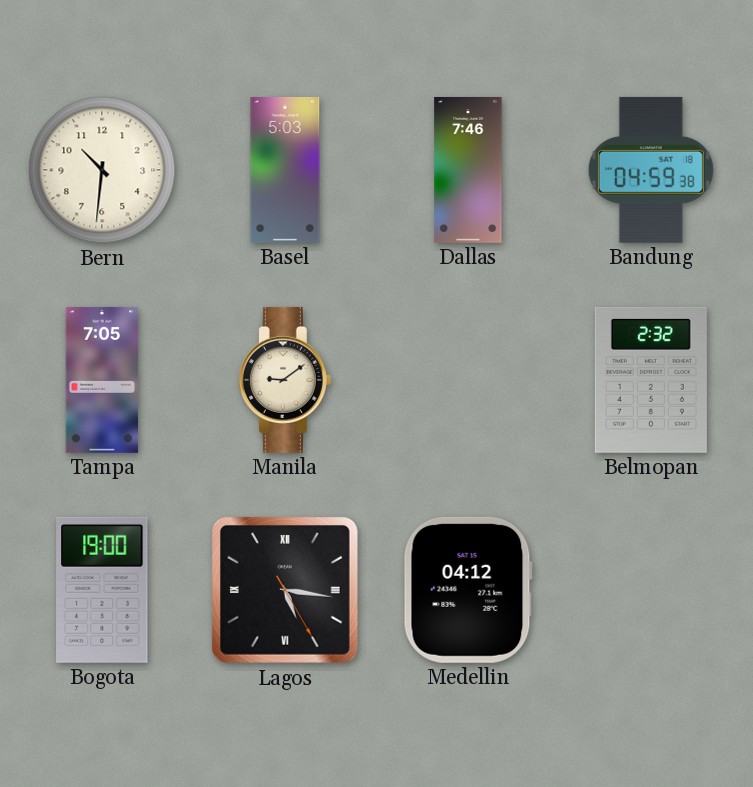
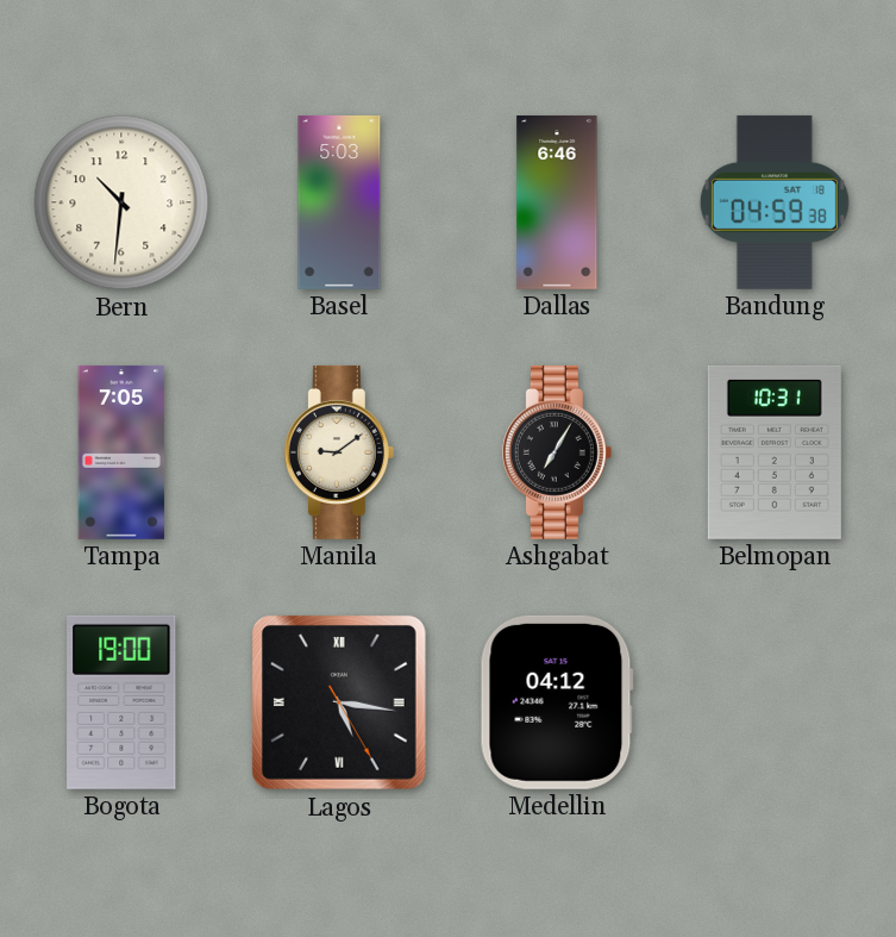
Dallas: 7:46 -> 6:46
Ashgabat: none -> 7:05
Belmopan: 2:32 -> 10:31
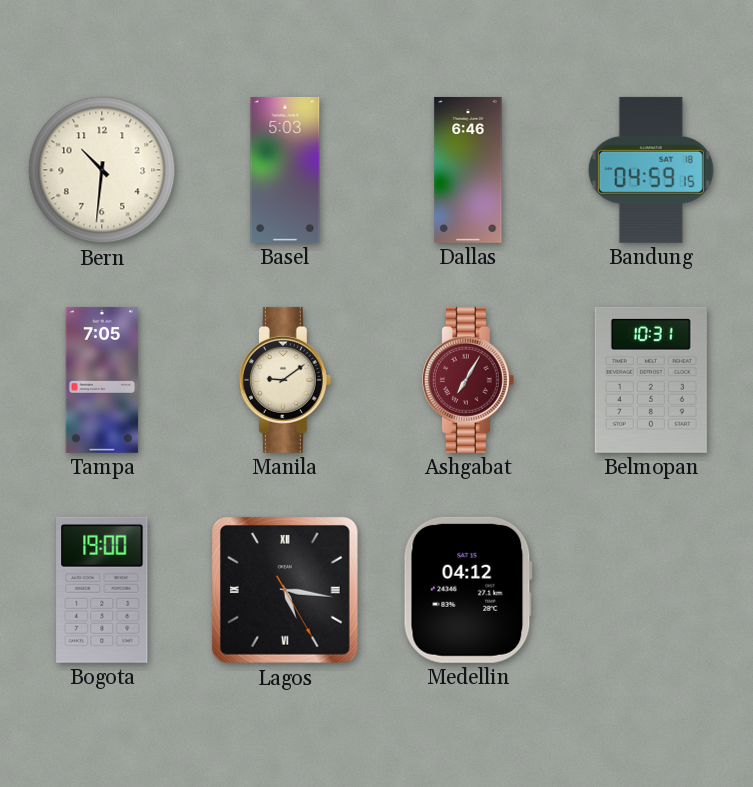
Bandung: 04:59:38 -> 04:59:15
Ashgabat dial: black -> burgundy
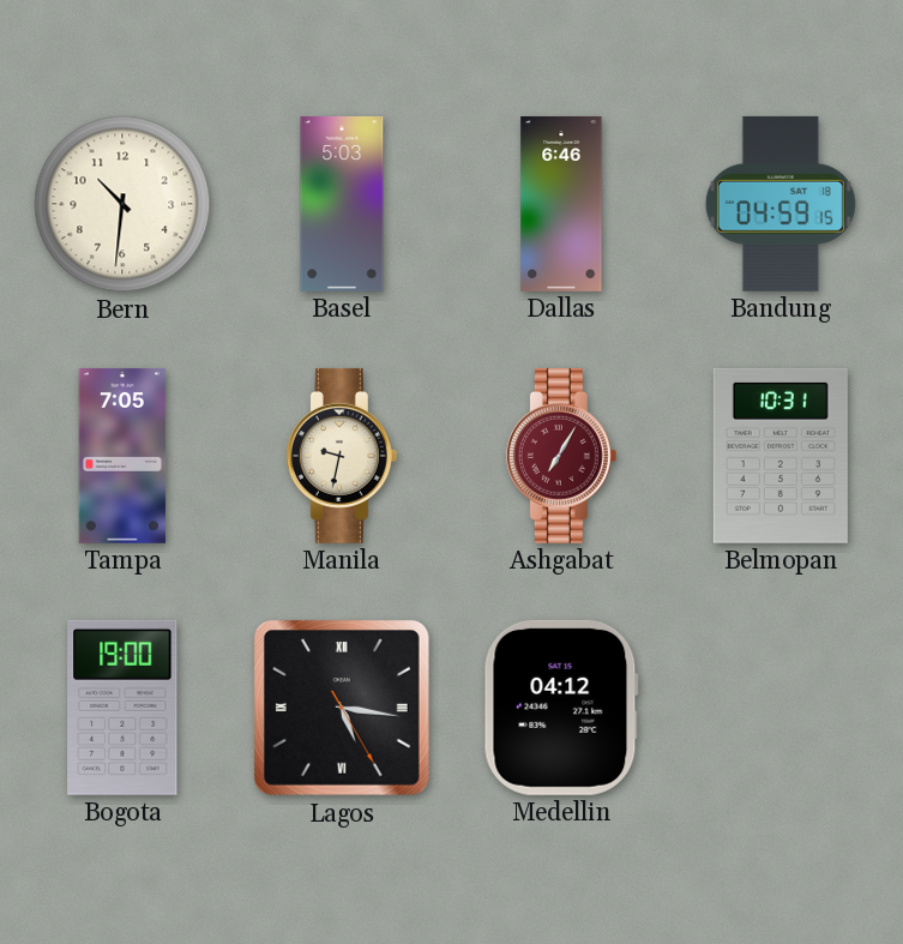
Manila: 9:09 -> 9:32
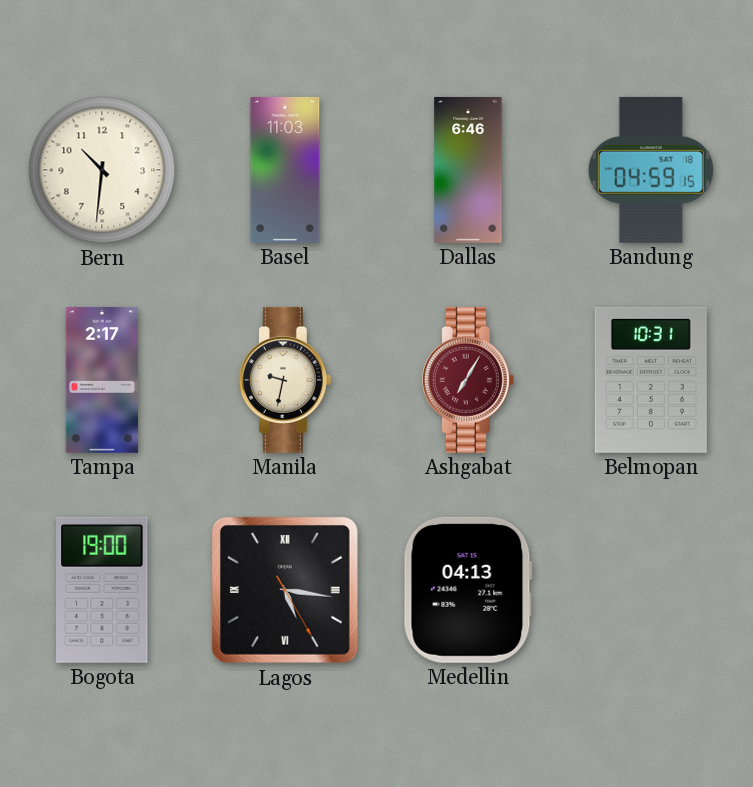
Basel: 5:03 -> 11:03
Tampa: 7:05 -> 2:17
Medellin: 04:12 -> 04:13
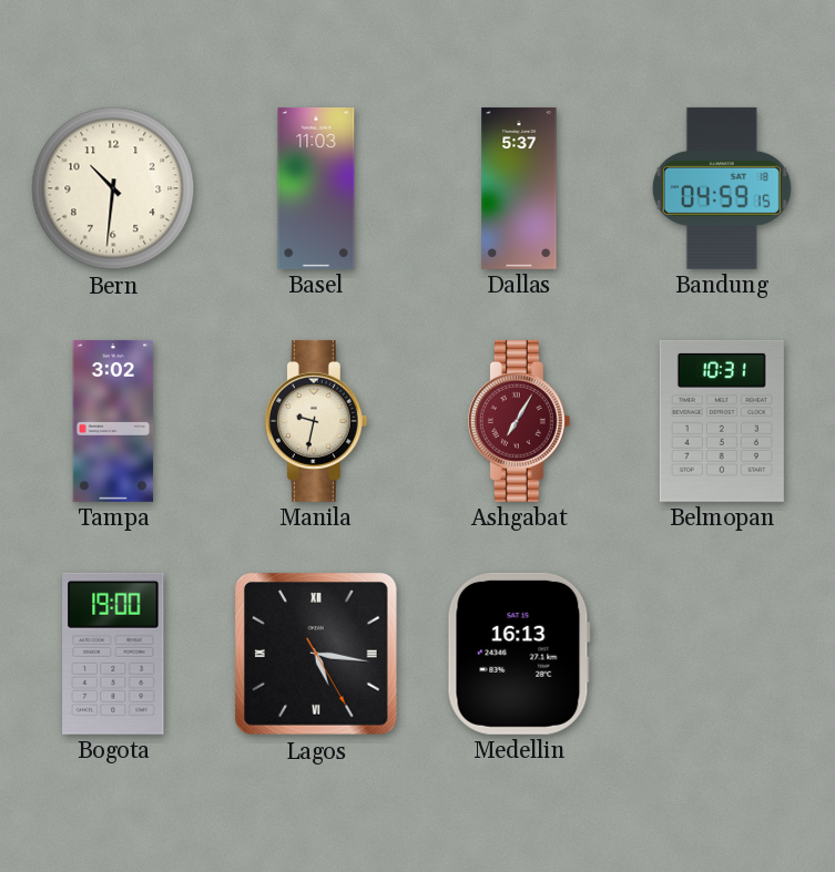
Dallas: 6:46 -> 5:37
Tampa: 2:17 -> 3:02
Medellin: 04:13 -> 16:13
